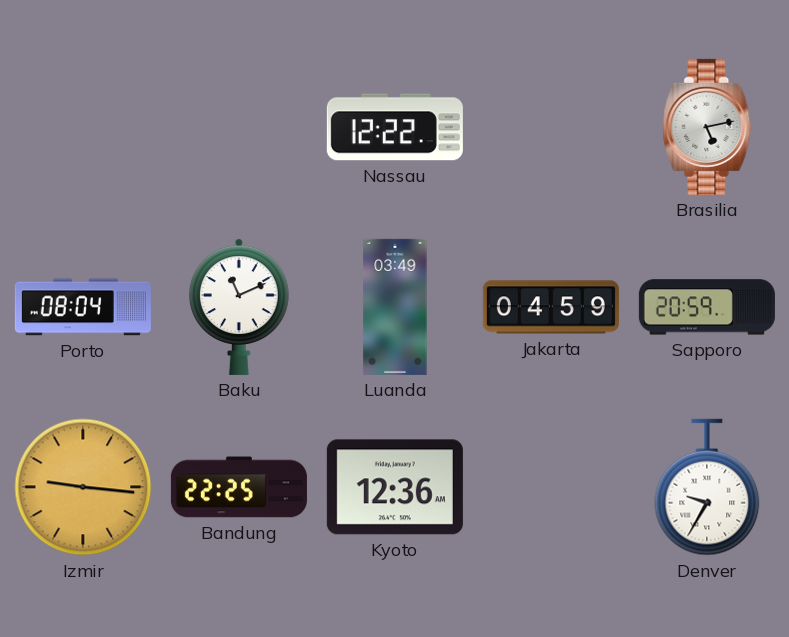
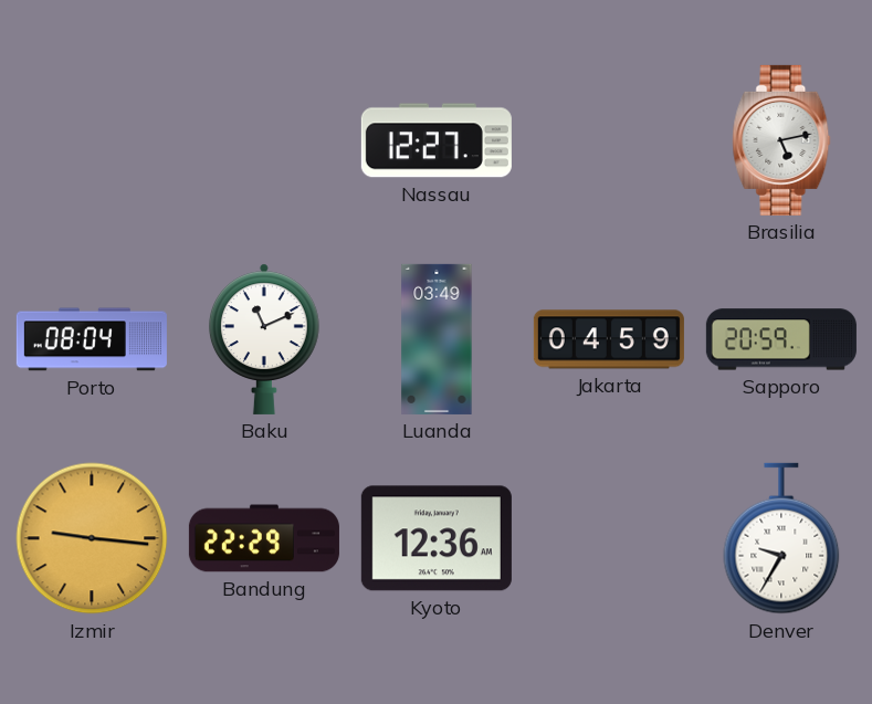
Nassau: 12:22 -> 12:27
Bandung: 22:25 -> 22:29
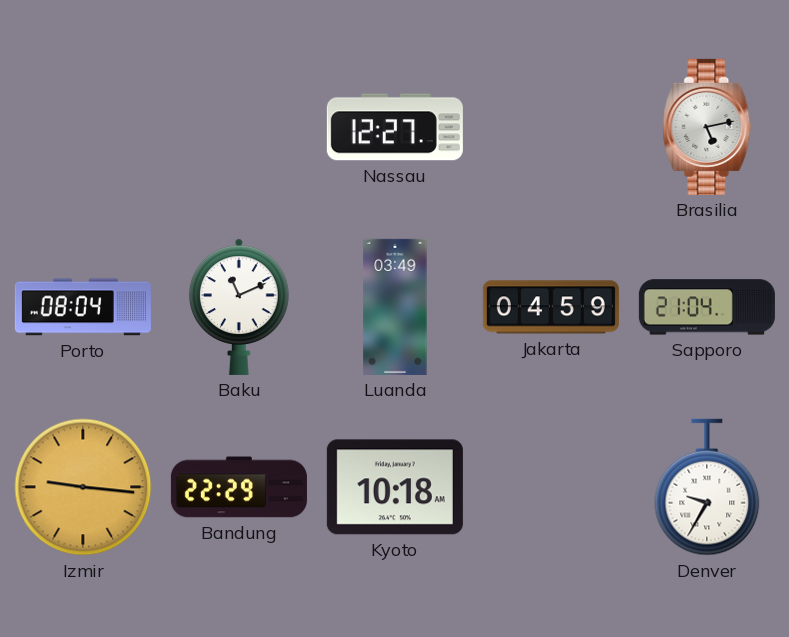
Sapporo: 20:59 -> 21:04
Kyoto: 12:36 -> 10:18
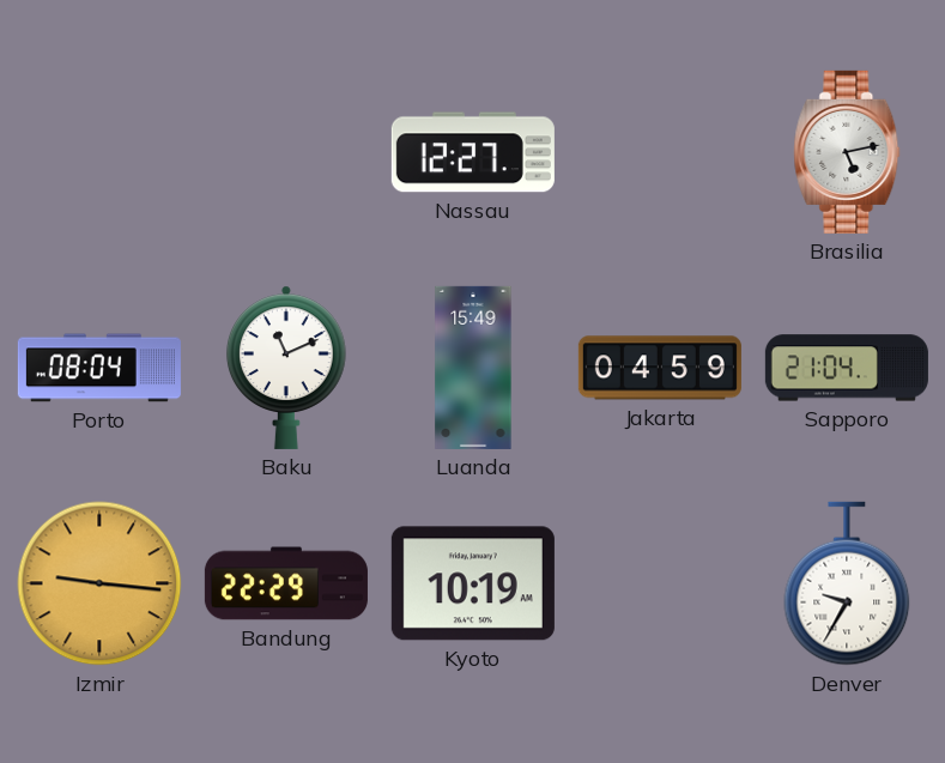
Luanda: 03:49 -> 15:49
Kyoto: 10:18 -> 10:19
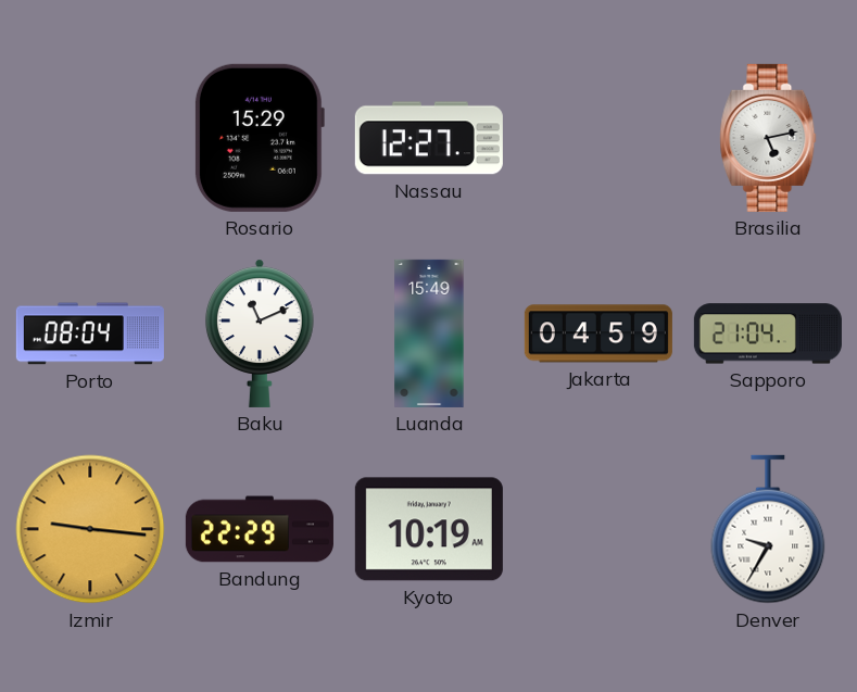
Rosario: none -> 15:29
